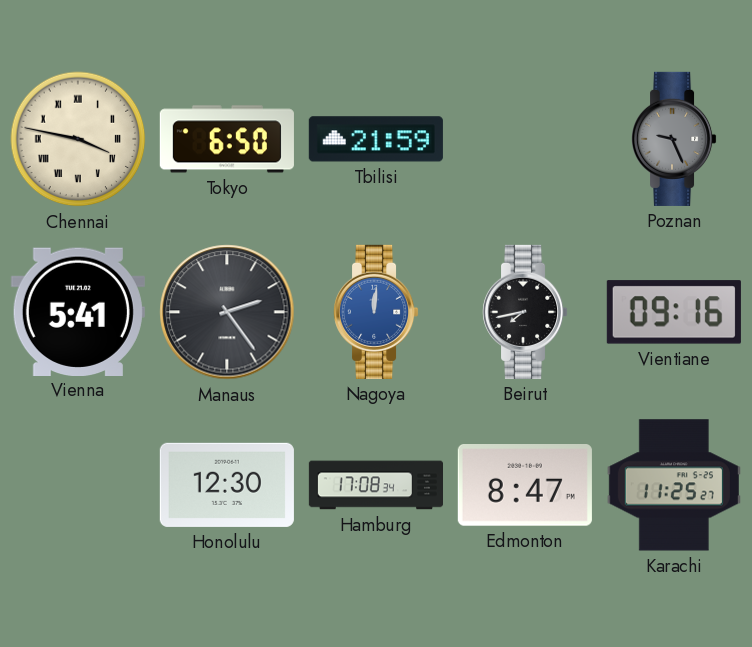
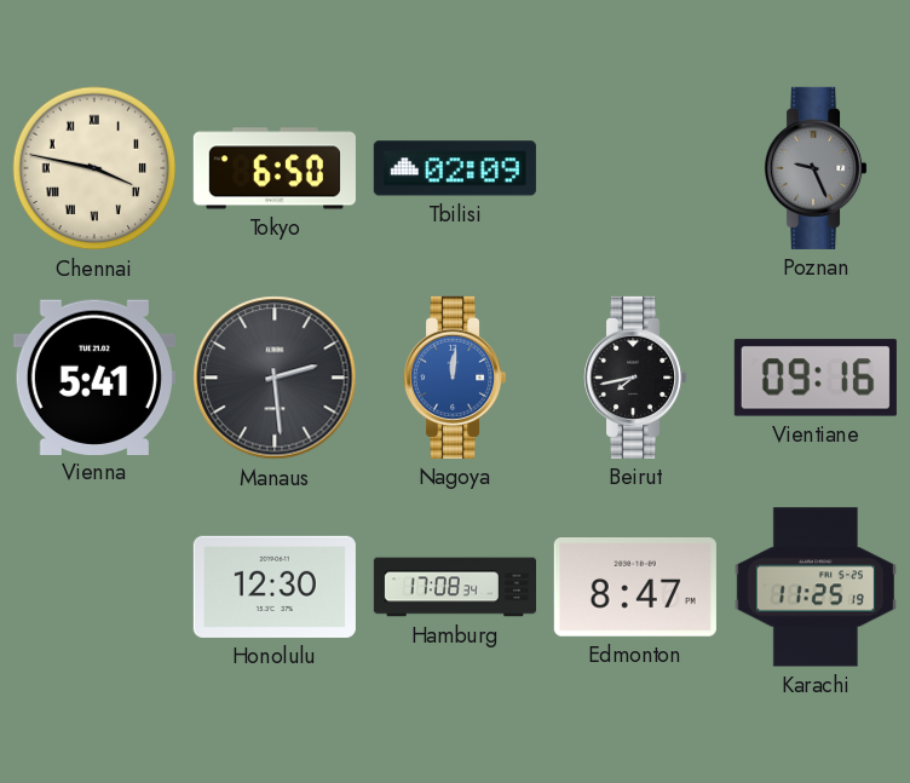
Tbilisi: 21:59 -> 02:09
Manaus: 2:24 -> 2:29
Karachi: 11:25:27 -> 11:25:19
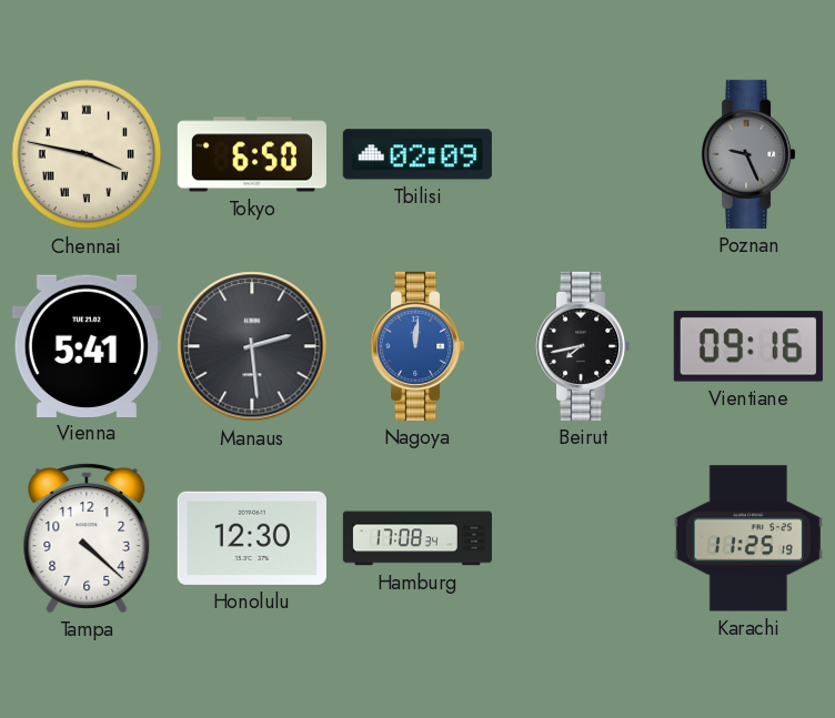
Tampa: none -> 4:22
Edmonton: 8:47 -> none
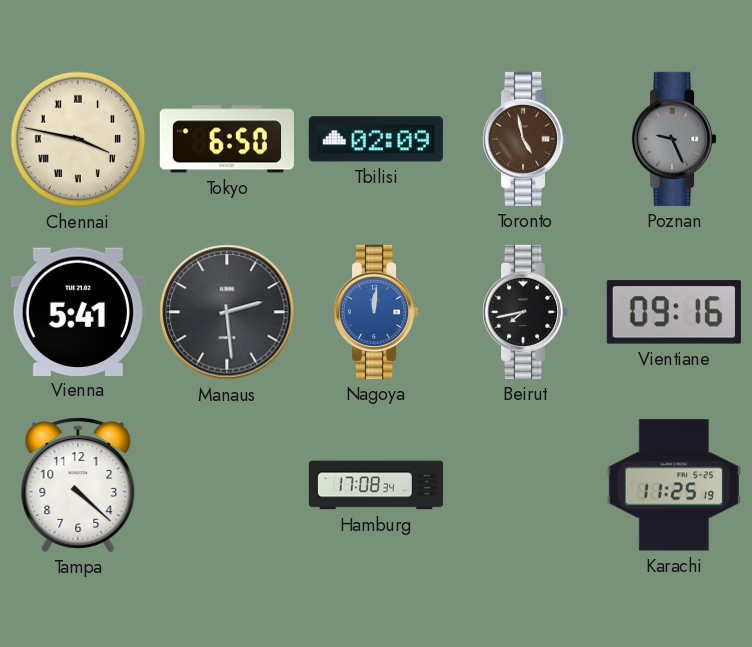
Toronto: none -> 4:58
Honolulu: 12:30 -> none
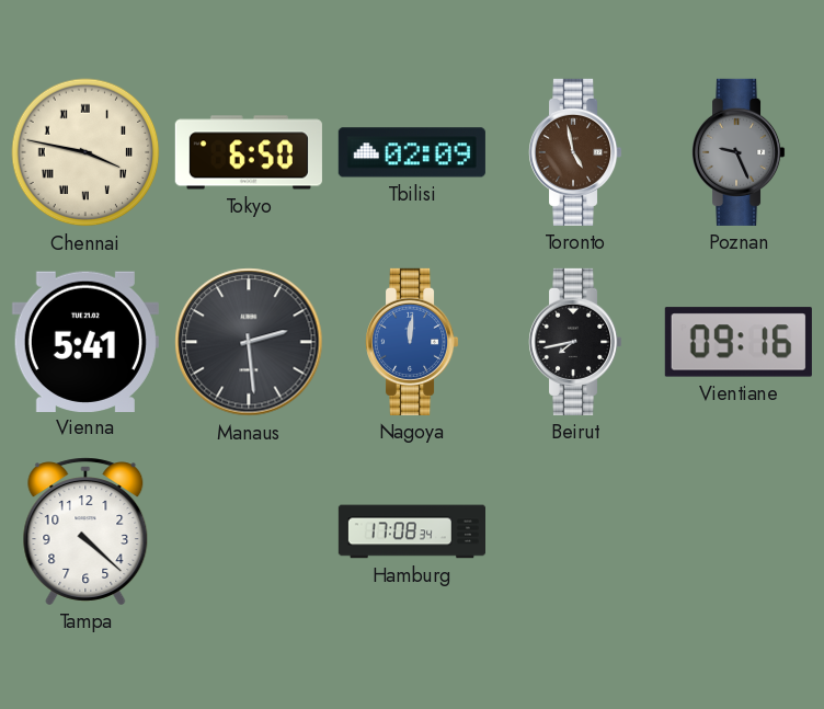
Karachi: 11:25 -> none
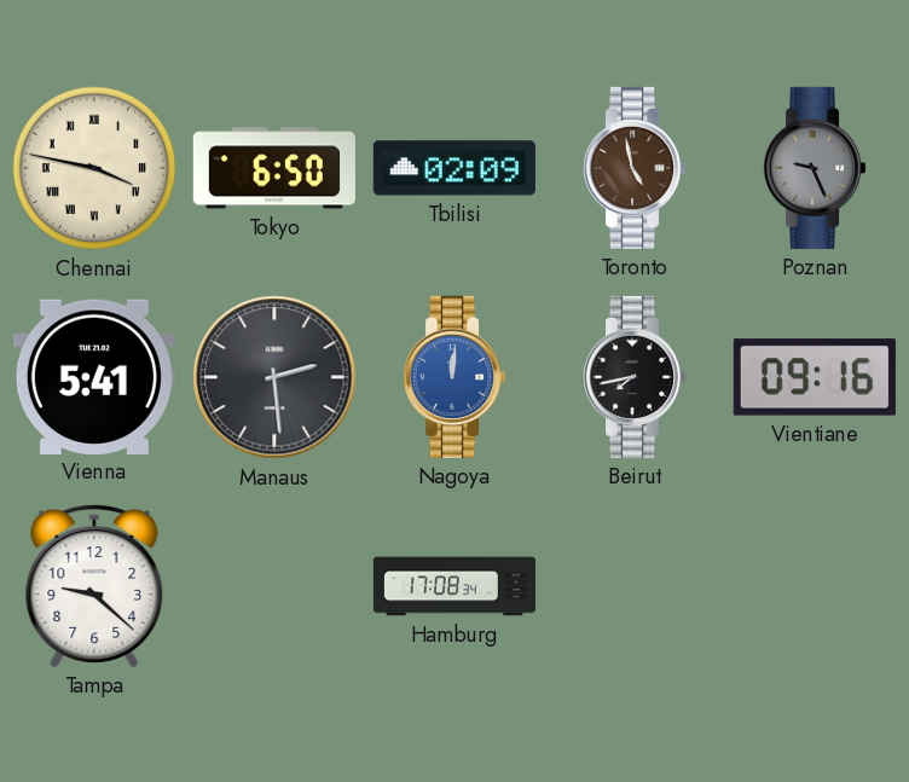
Tampa: 4:22 -> 9:22
